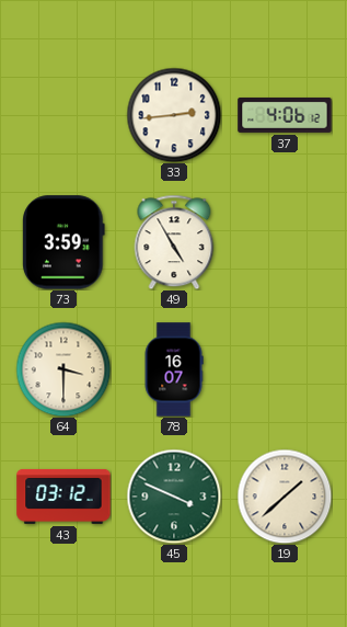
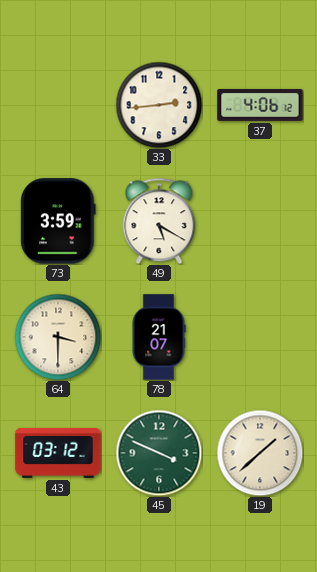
49: 4:55 -> 5:20
78: 16:07 -> 21:07
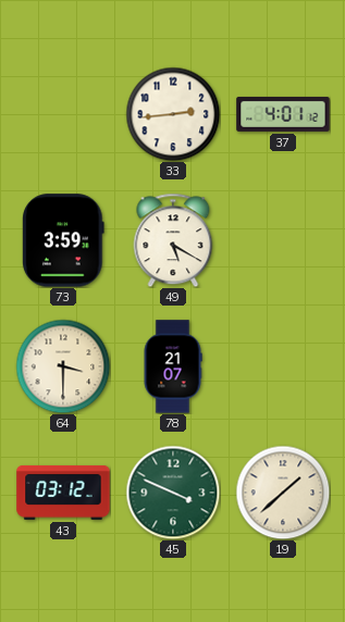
37: 4:06 -> 4:01
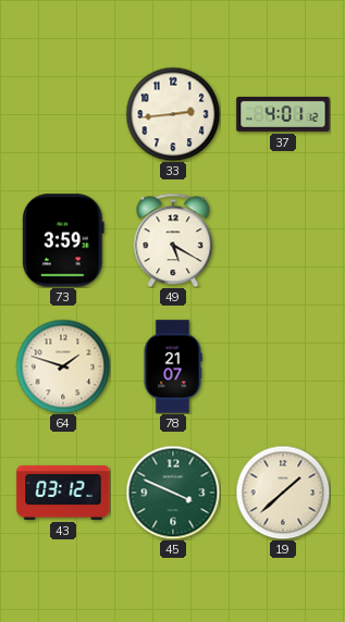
64: 3:30 -> 1:48
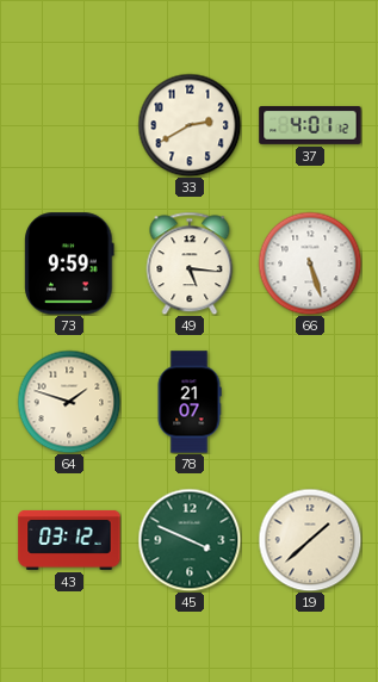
33: 2:44 -> 2:40
73: 3:59 -> 9:59
49: 5:20 -> 5:16
66: none -> 5:27
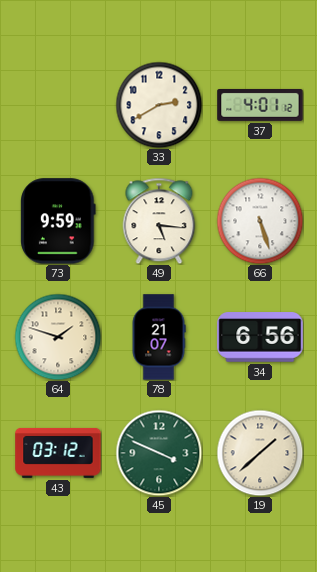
34: none -> 6:56
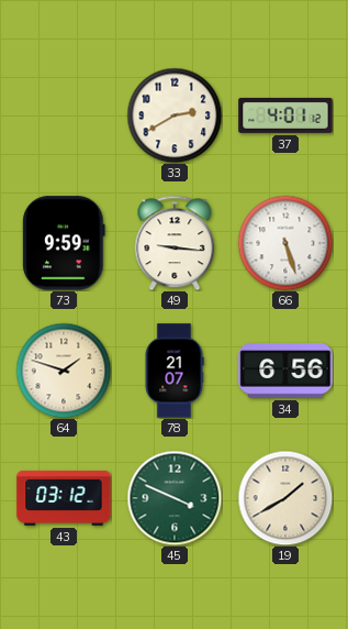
49: 5:16 -> 9:16
19: 1:38 -> 1:40
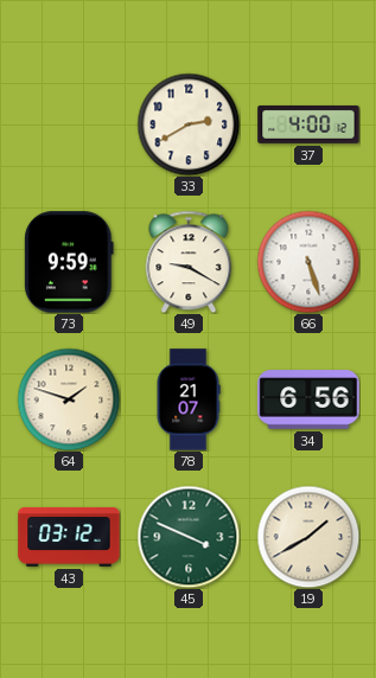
37: 4:01 -> 4:00
49: 9:16 -> 9:20
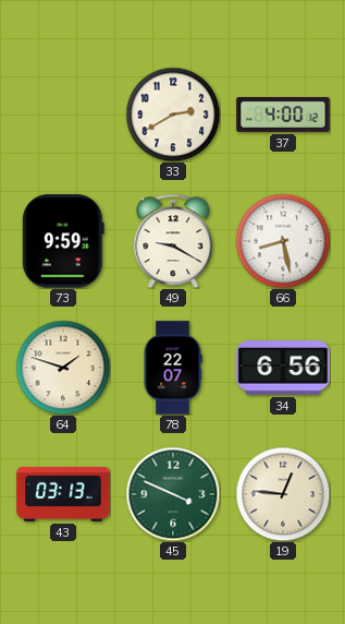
66: 5:27 -> 8:28
78: 21:07 -> 22:07
43: 03:12 -> 03:13
19: 1:40 -> 12:46
